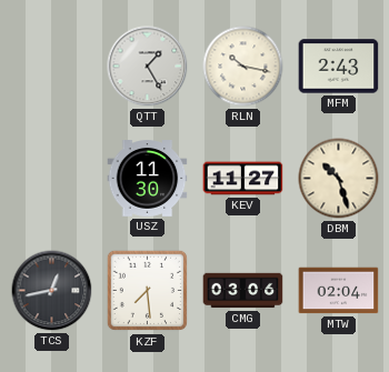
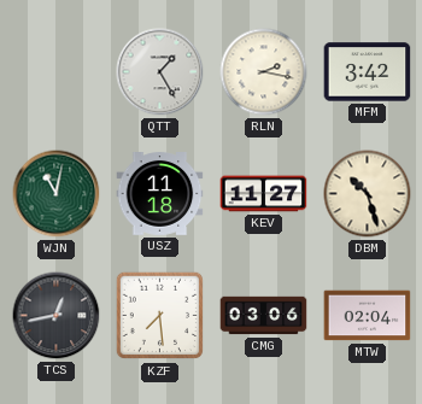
RLN: 10:17 -> 2:17
MFM: 2:43 -> 3:42
WJN: none -> 11:02
USZ: 11:30 -> 11:18
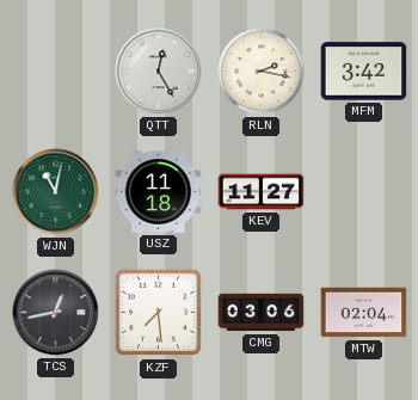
QTT: 1:25 -> 12:25
DBM: 10:27 -> none
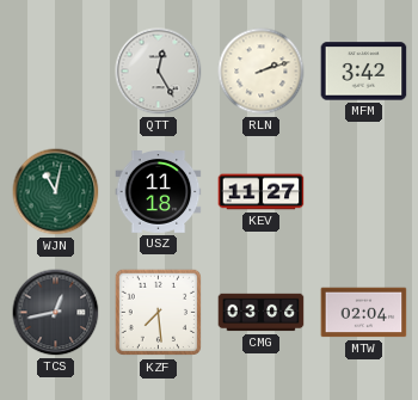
RLN: 2:17 -> 2:12
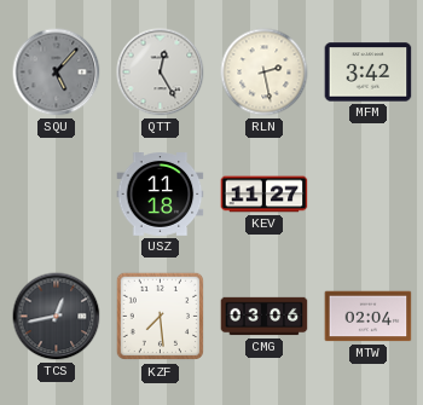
SQU: none -> 5:07
RLN: 2:12 -> 2:28
WJN: 11:02 -> none
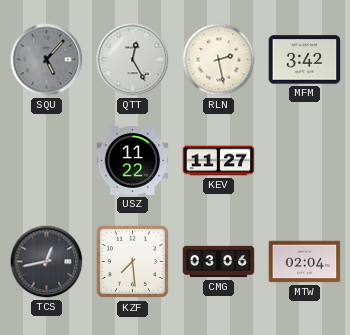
USZ: 11:18 -> 11:22
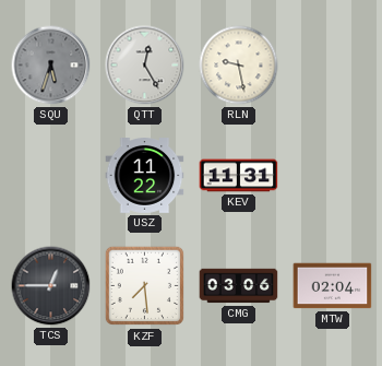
SQU: 5:07 -> 5:33
RLN: 2:28 -> 9:28
MFM: 3:42 -> none
KEV: 11:27 -> 11:31
TCS: 12:43 -> 12:45
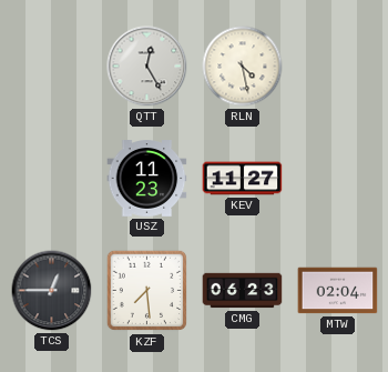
SQU: 5:33 -> none
RLN: 9:28 -> 4:28
USZ: 11:22 -> 11:23
KEV: 11:31 -> 11:27
CMG: 03:06 -> 06:23
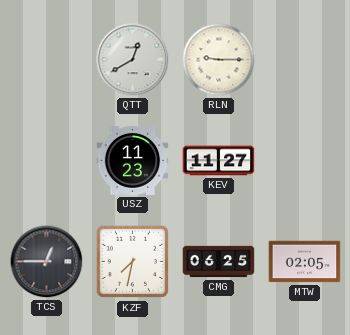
QTT: 12:25 -> 12:40
RLN: 4:28 -> 9:15
KZF: 7:29 -> 7:32
CMG: 06:23 -> 06:25
MTW: 02:04 -> 02:05
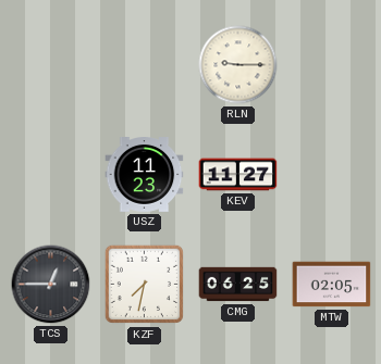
QTT: 12:40 -> none
